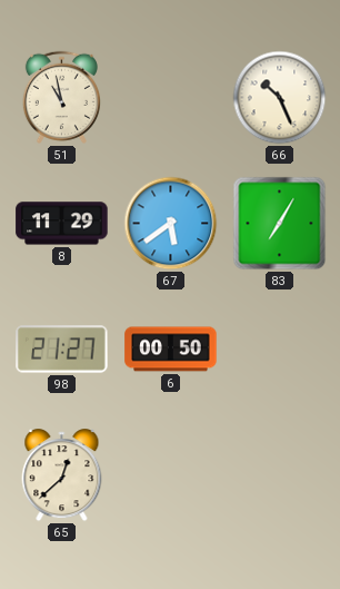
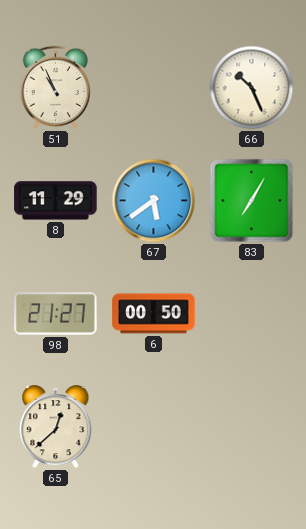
51: 10:58 -> 10:56
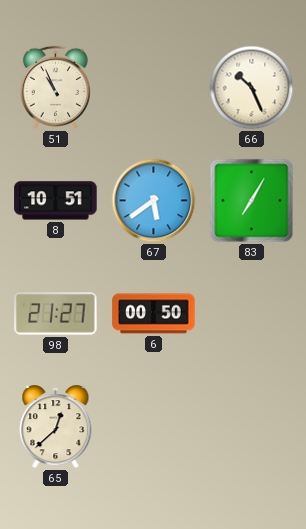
8: 11:29 -> 10:51
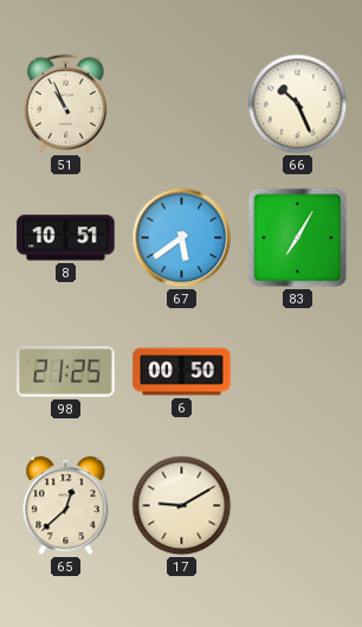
98: 21:27 -> 21:25
17: none -> 9:10
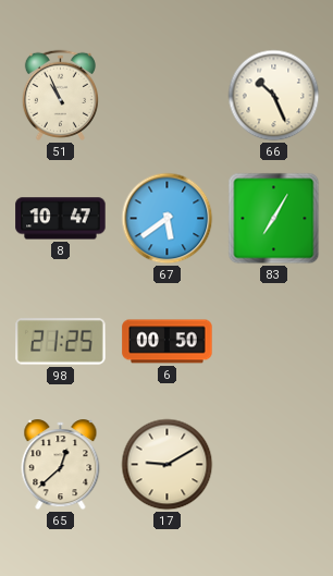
8: 10:51 -> 10:47
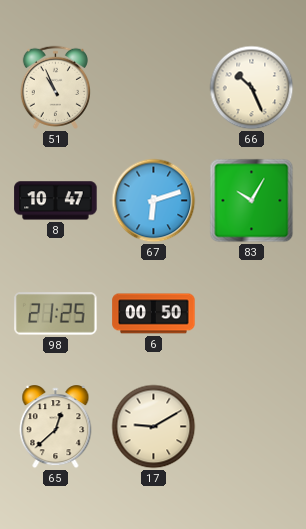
67: 5:39 -> 6:12
83: 7:05 -> 10:05
